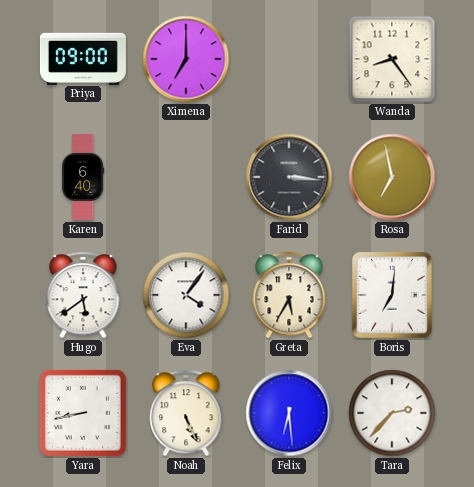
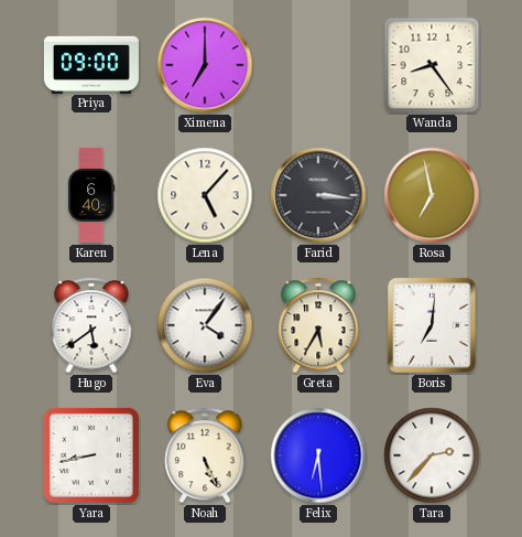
Lena: none -> 5:07
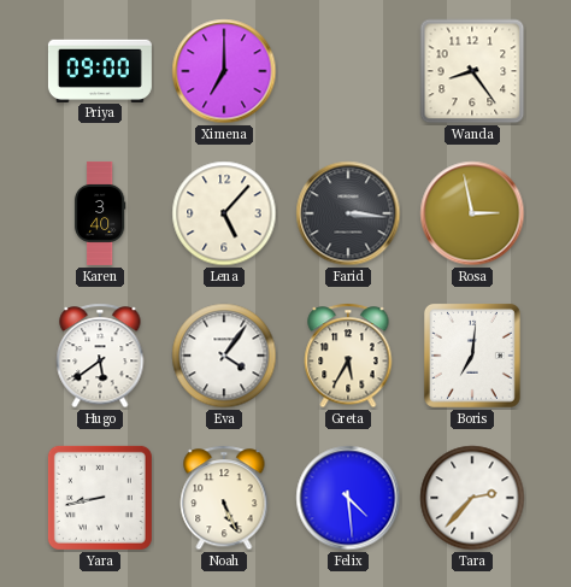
Karen: 6:40 -> 3:40
Rosa: 6:58 -> 2:58
Felix: 6:29 -> 4:29
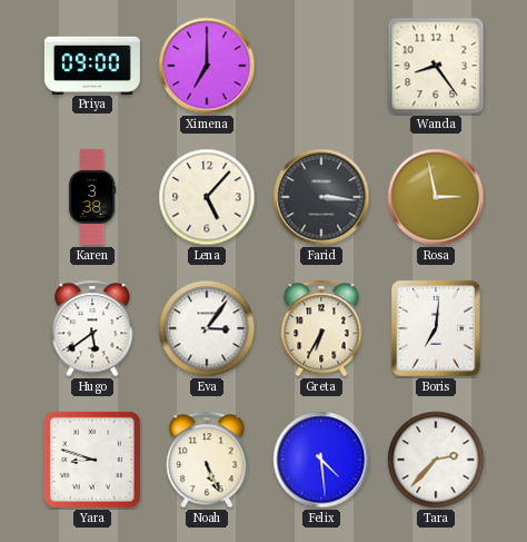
Karen: 3:40 -> 3:38
Eva: 4:06 -> 3:06
Greta: 5:35 -> 6:35
Yara: 8:43 -> 8:48
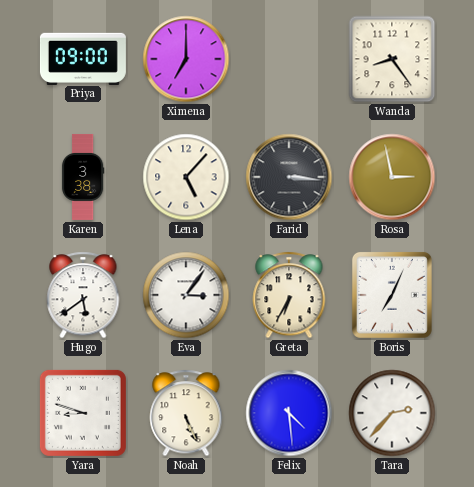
Boris: 7:01 -> 7:04
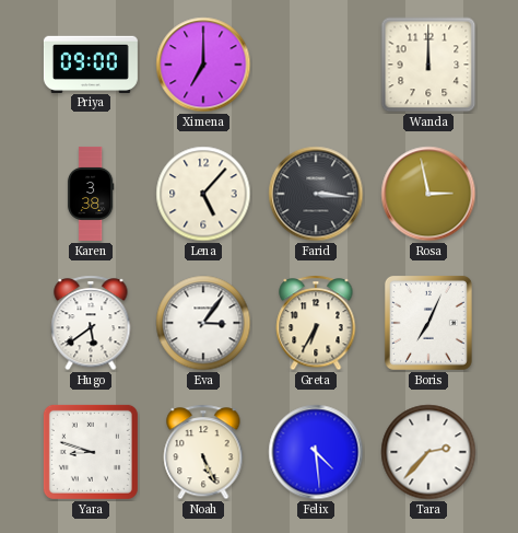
Wanda: 8:24 -> 12:00
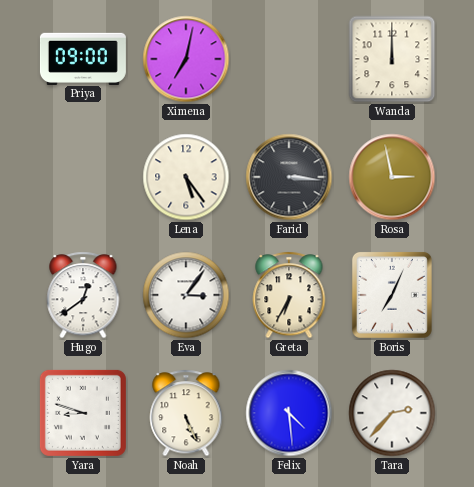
Ximena: 7:00 -> 7:02
Karen: 3:38 -> none
Lena: 5:07 -> 5:24
Hugo: 5:39 -> 12:39
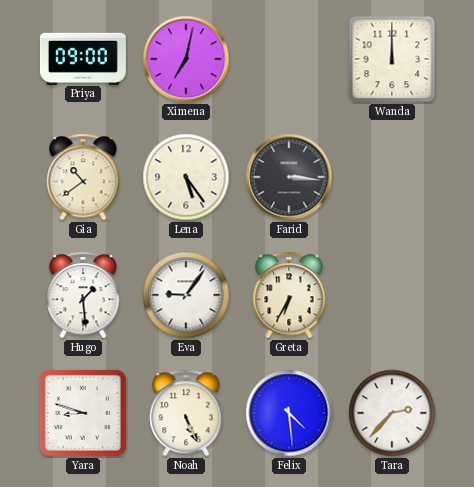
Gia: none -> 10:39
Rosa: 2:58 -> none
Hugo: 12:39 -> 1:29
Eva: 3:06 -> 9:06
Boris: 7:04 -> none
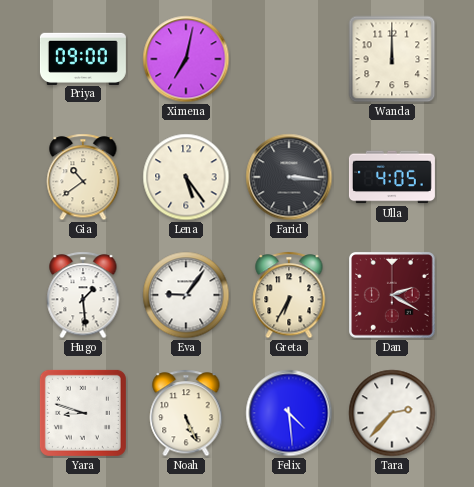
Ulla: none -> 4:05
Dan: none -> 2:20
